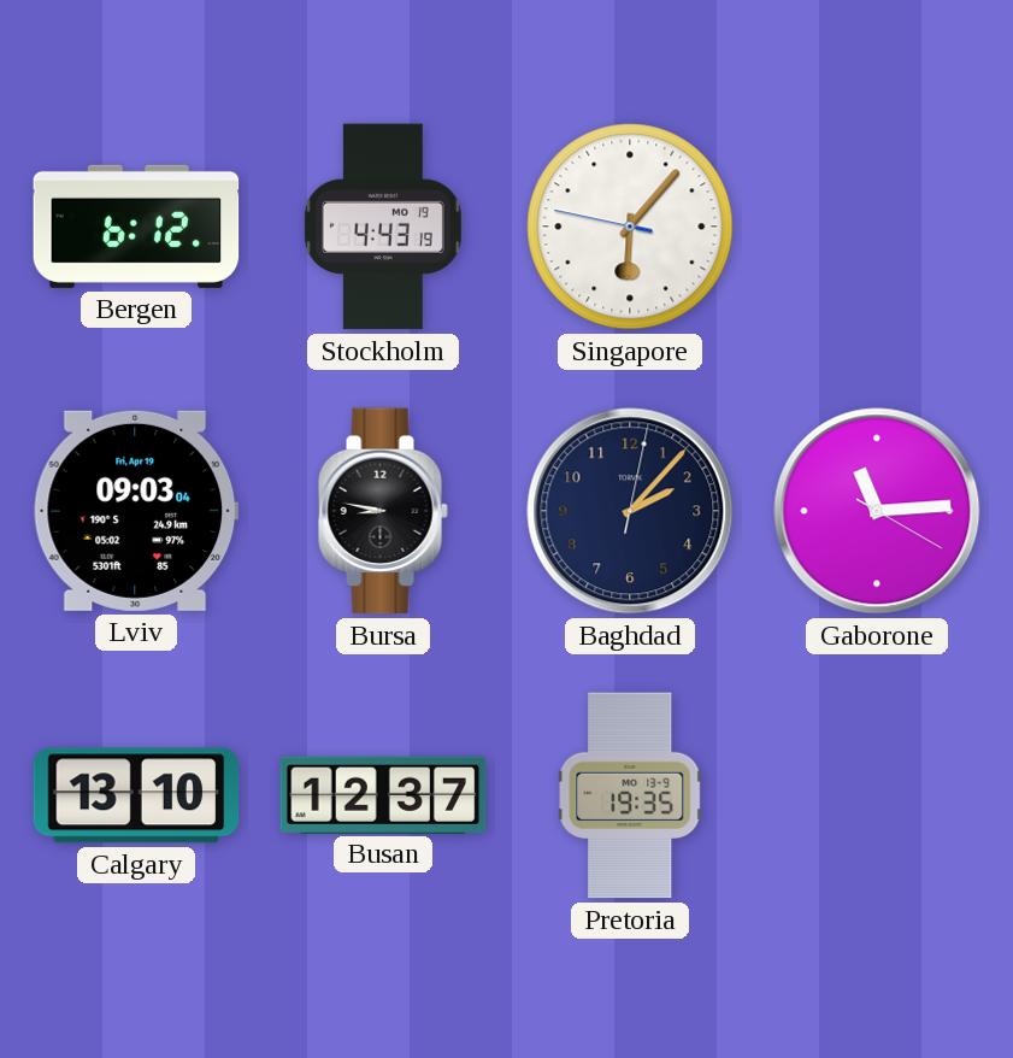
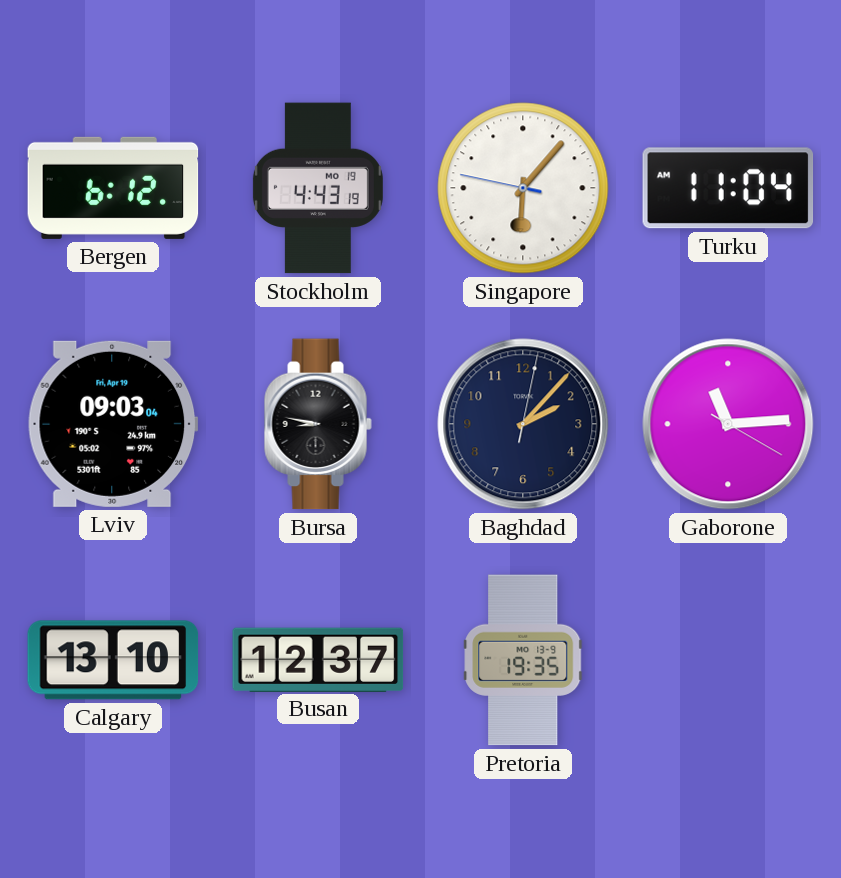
Turku: none -> 11:04
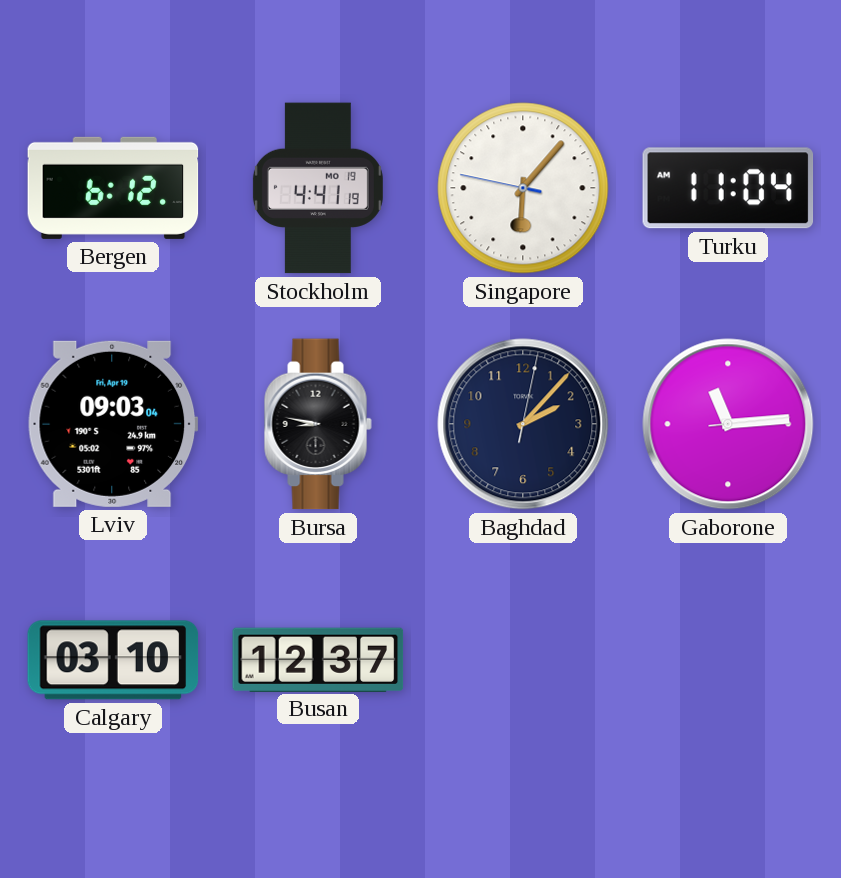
Stockholm: 4:43 -> 4:41
Gaborone: 11:14:20 -> 11:14:14
Calgary: 13:10 -> 03:10
Pretoria: 19:35 -> none
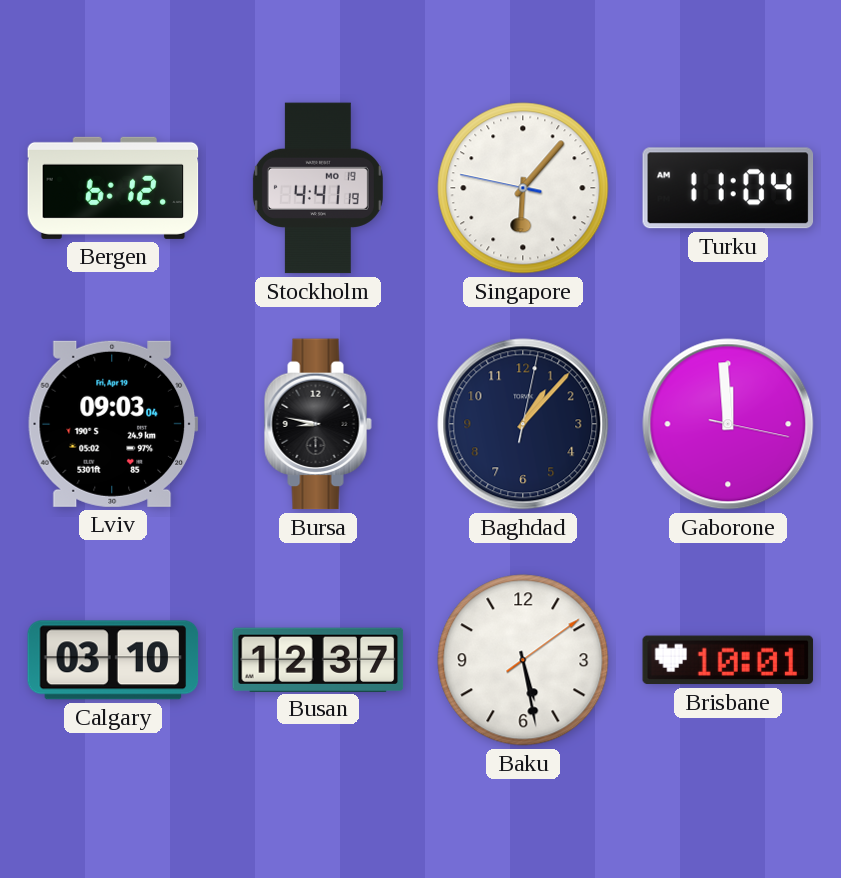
Baghdad: 2:07 -> 1:07
Gaborone: 11:14 -> 11:59
Baku: none -> 5:28
Brisbane: none -> 10:01
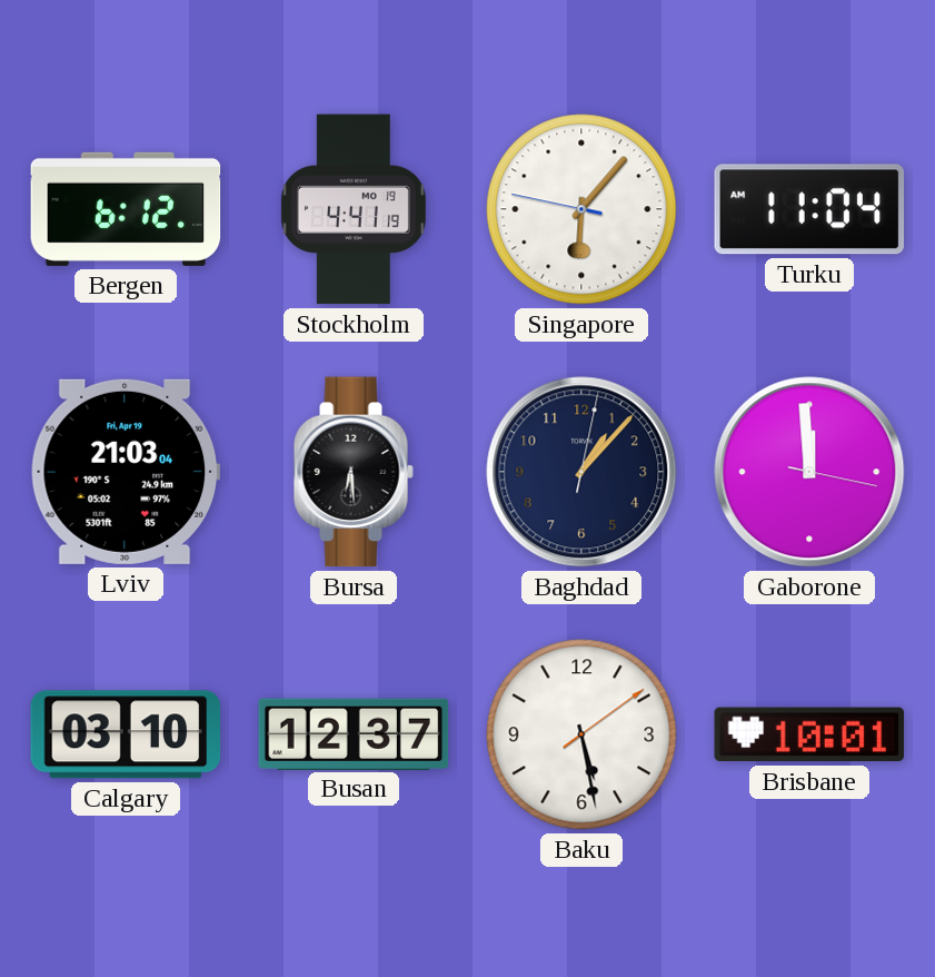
Lviv: 09:03 -> 21:03
Bursa: 8:47 -> 6:29
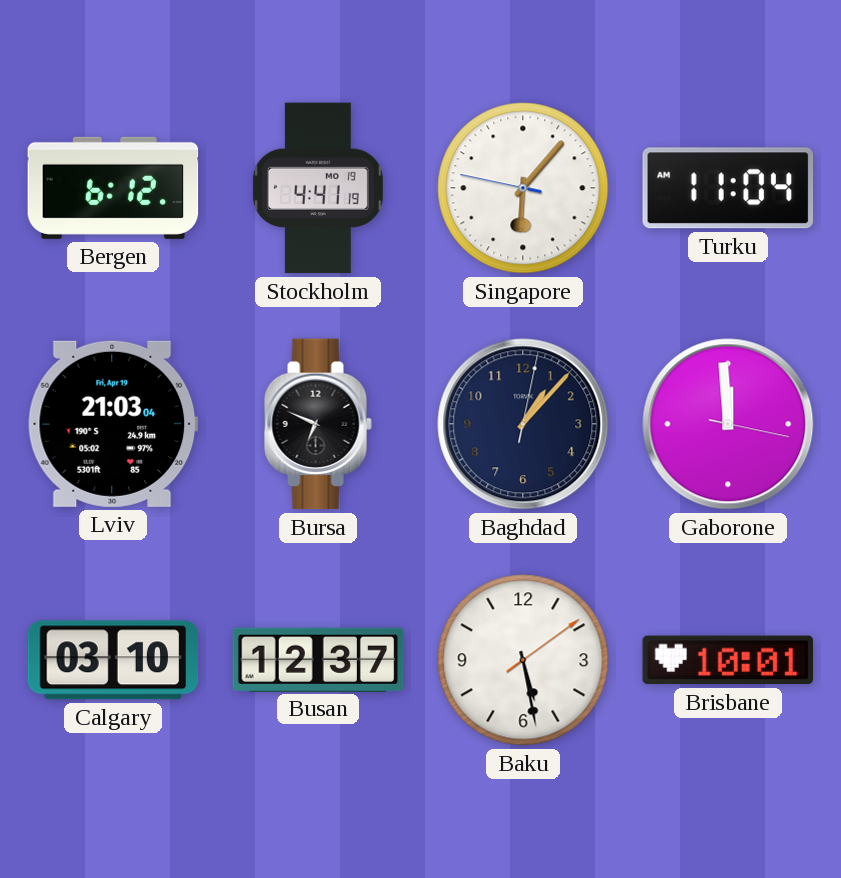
Bursa: 6:29 -> 6:49
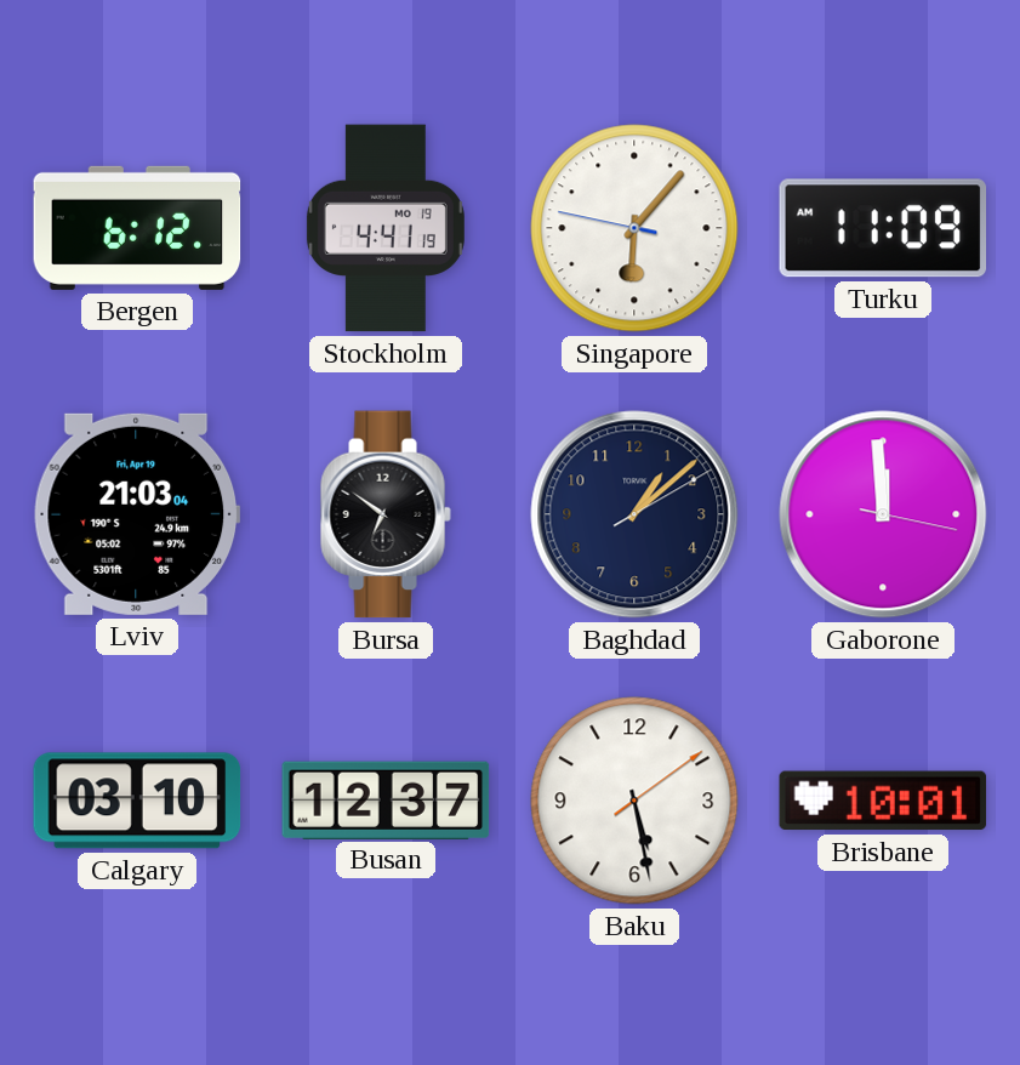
Turku: 11:04 -> 11:09
Bursa: 6:49 -> 6:51
Baghdad: 1:07 -> 1:08
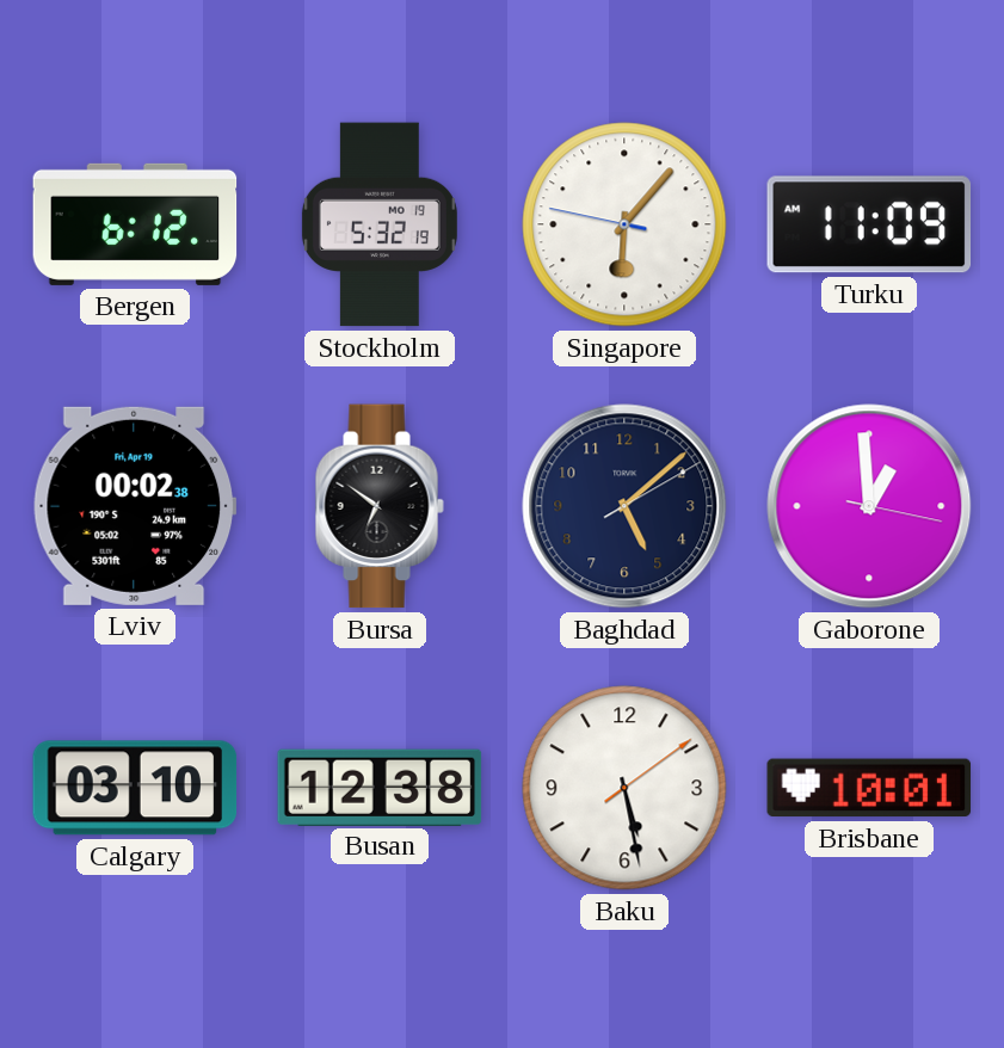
Stockholm: 4:41 -> 5:32
Lviv: 21:03 -> 00:02
Baghdad: 1:08 -> 5:08
Gaborone: 11:59 -> 12:59
Busan: 12:37 -> 12:38
